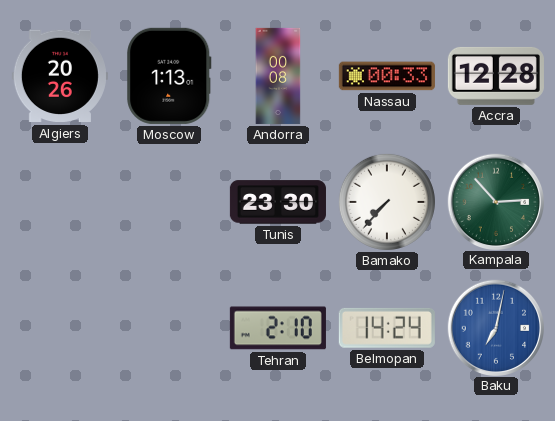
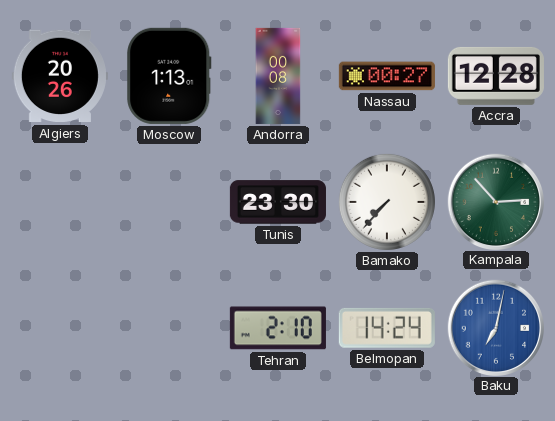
Nassau: 00:33 -> 00:27
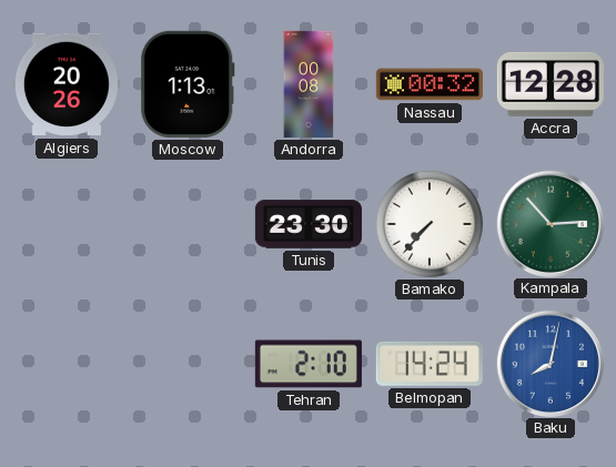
Nassau: 00:27 -> 00:32
Baku: 7:02 -> 8:02
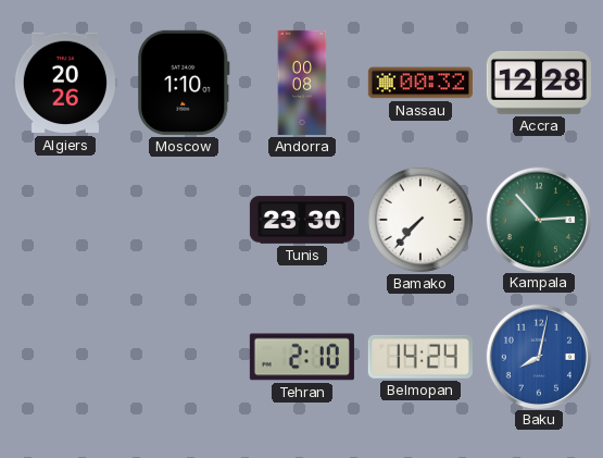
Moscow: 1:13 -> 1:10
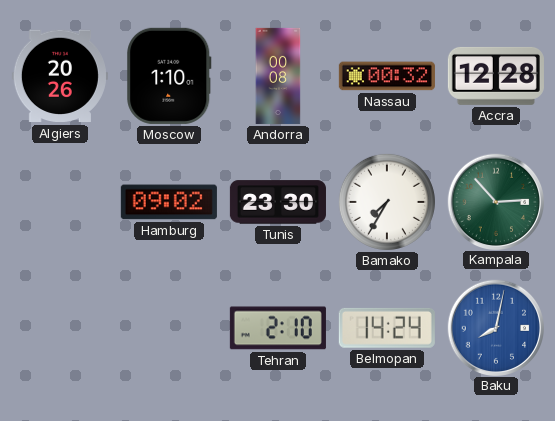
Hamburg: none -> 09:02
Bamako: 7:37 -> 7:35
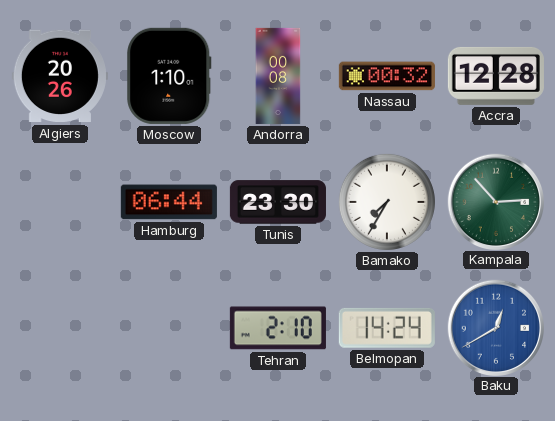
Hamburg: 09:02 -> 06:44
Baku: 8:02 -> 12:40
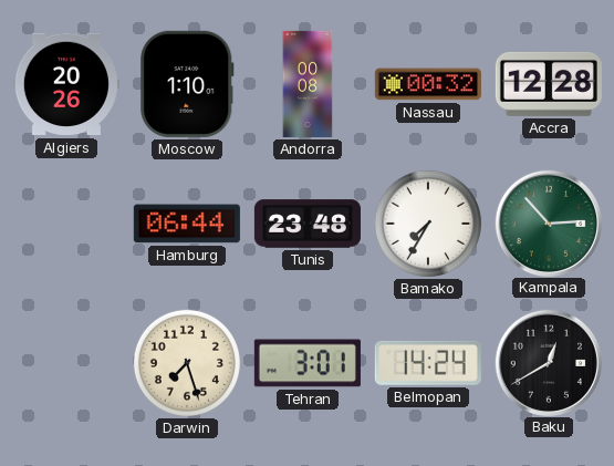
Tunis: 23:30 -> 23:48
Darwin: none -> 7:27
Tehran: 2:10 -> 3:01
Baku dial: blue -> black
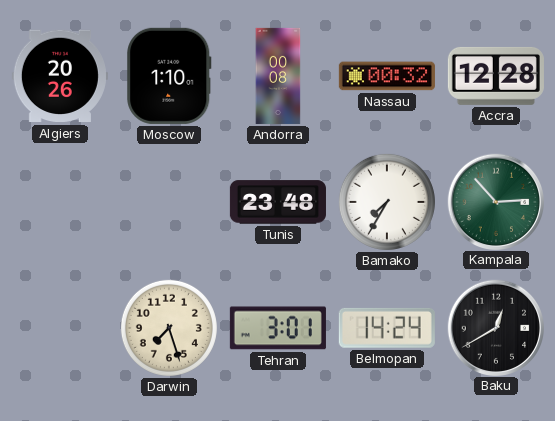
Hamburg: 06:44 -> none
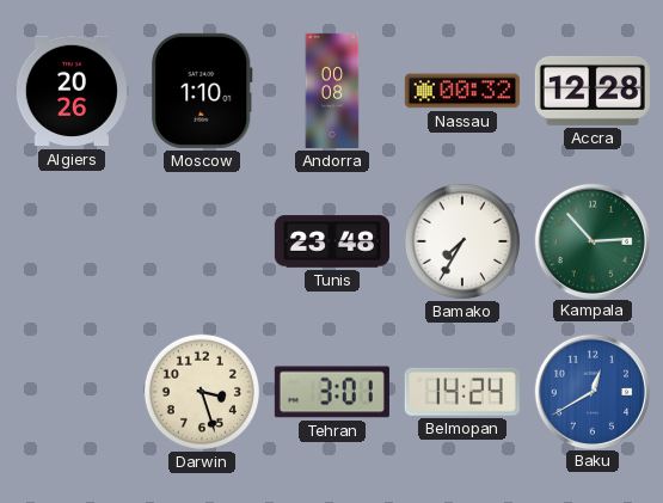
Darwin: 7:27 -> 3:27
Baku dial: black -> blue
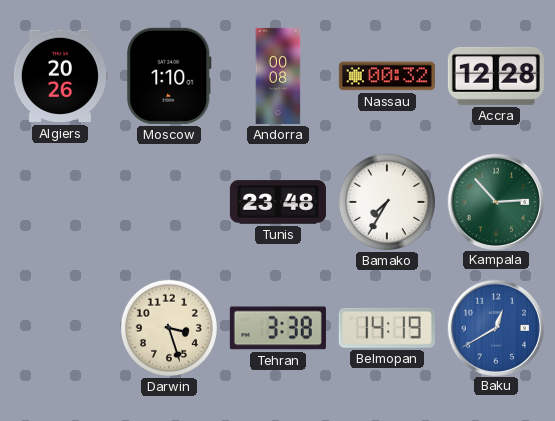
Tehran: 3:01 -> 3:38
Belmopan: 14:24 -> 14:19
